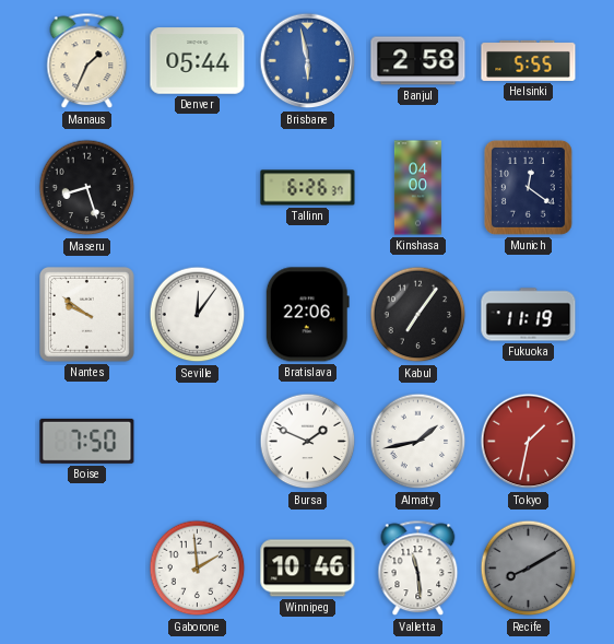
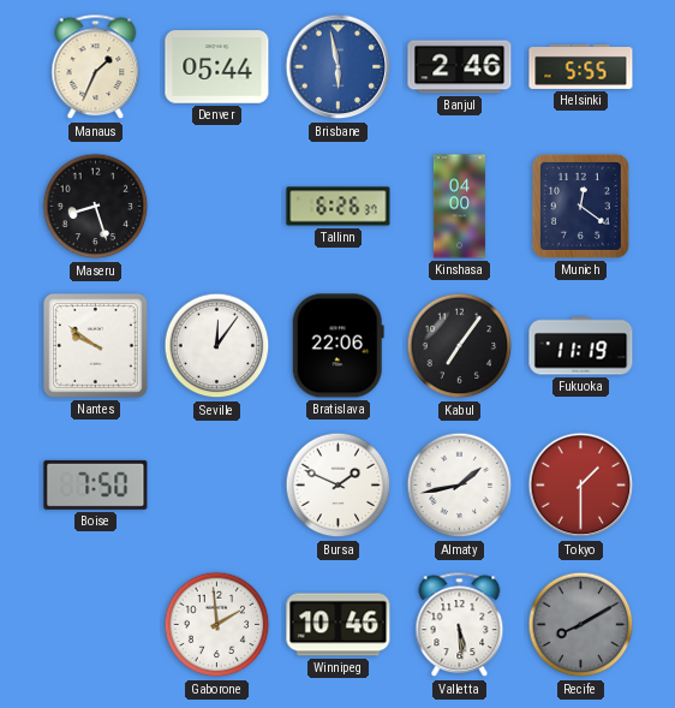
Banjul: 2:58 -> 2:46
Tokyo: 1:32 -> 1:30
Valletta: 11:29 -> 5:29
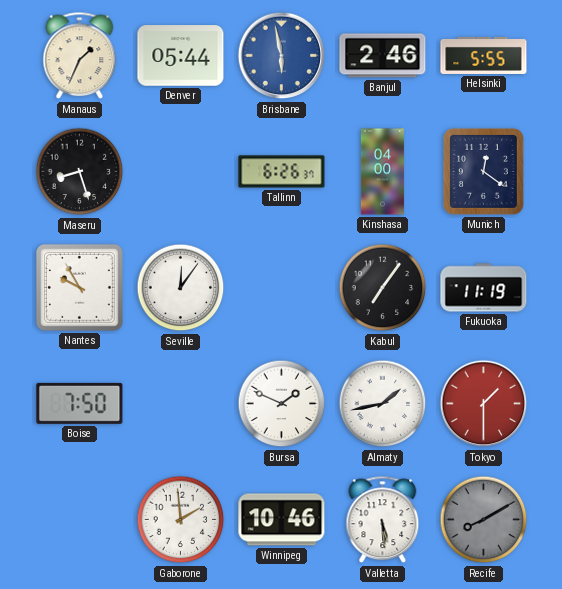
Nantes: 9:51 -> 9:55
Bratislava: 22:06 -> none
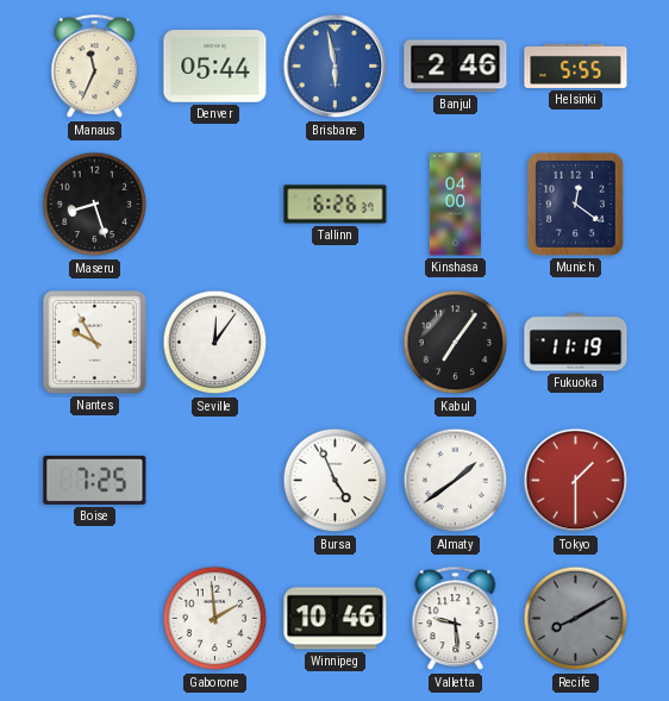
Manaus: 1:34 -> 11:34
Boise: 7:50 -> 7:25
Bursa: 1:49 -> 4:56
Almaty: 1:43 -> 1:39
Valletta: 5:29 -> 9:29
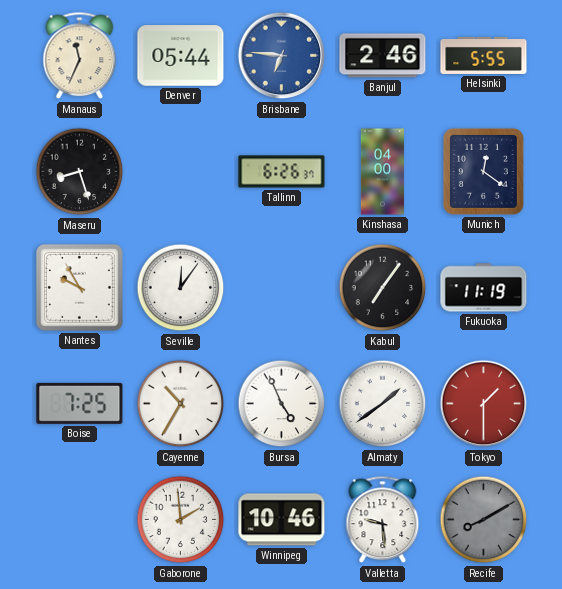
Brisbane: 5:58 -> 6:46
Cayenne: none -> 10:35
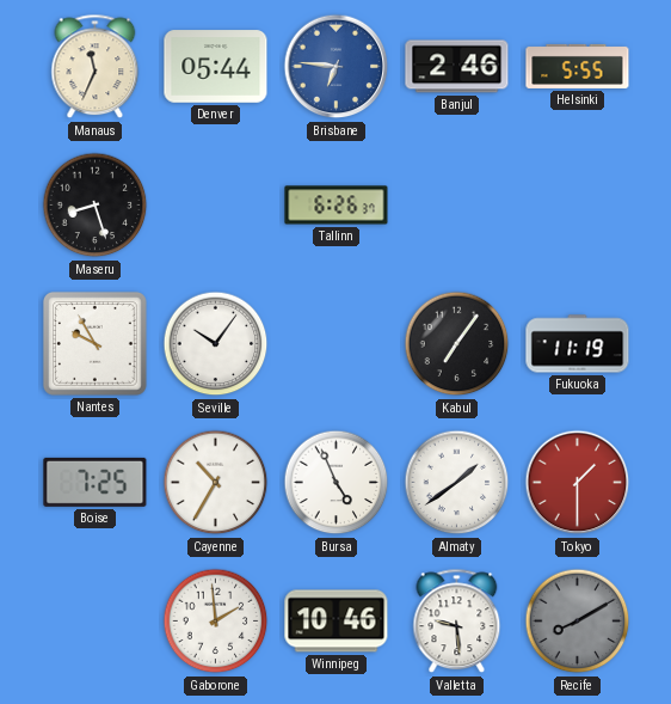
Kinshasa: 04:00 -> none
Munich: 12:21 -> none
Seville: 12:06 -> 10:06
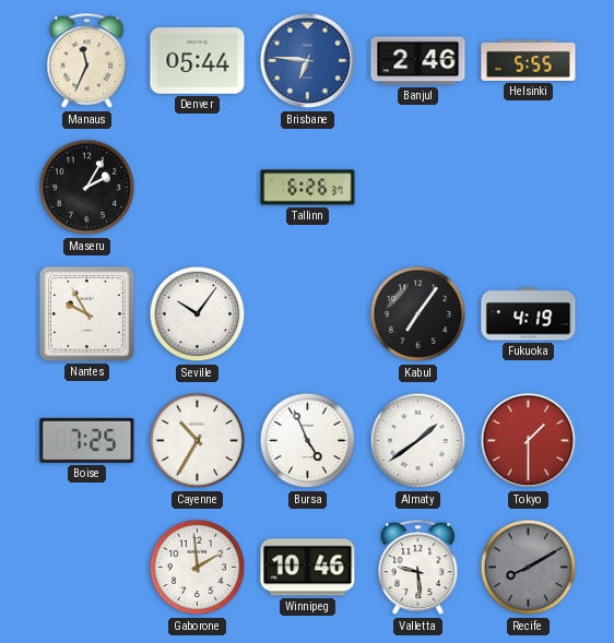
Maseru: 8:27 -> 2:05
Fukuoka: 11:19 -> 4:19
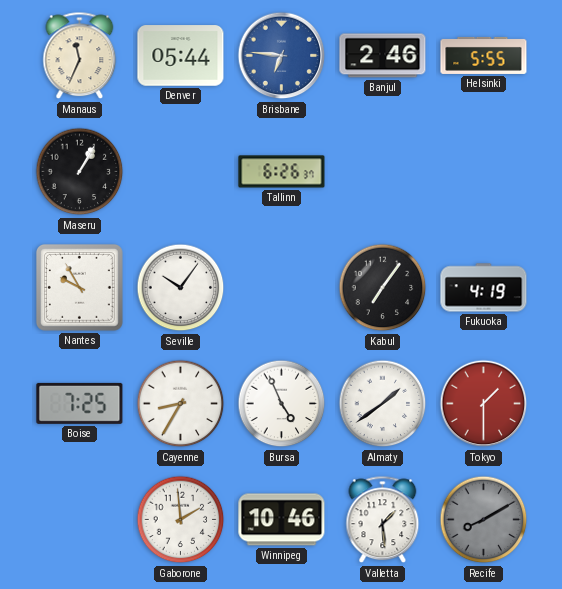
Maseru: 2:05 -> 1:05
Cayenne: 10:35 -> 8:35
Valletta: 9:29 -> 1:29
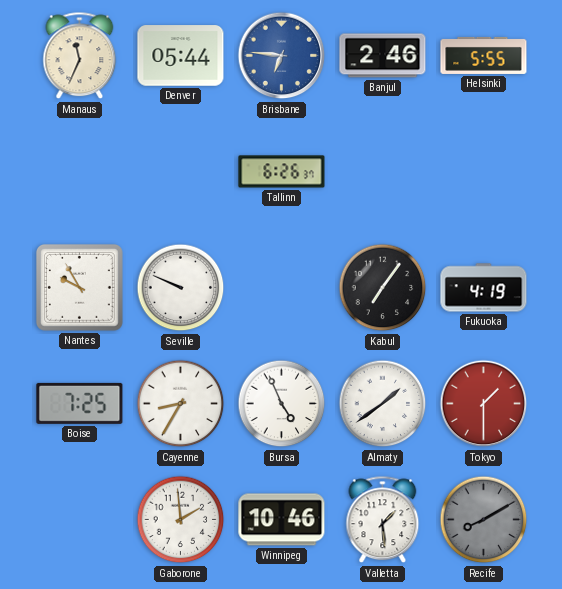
Maseru: 1:05 -> none
Seville: 10:06 -> 9:49
